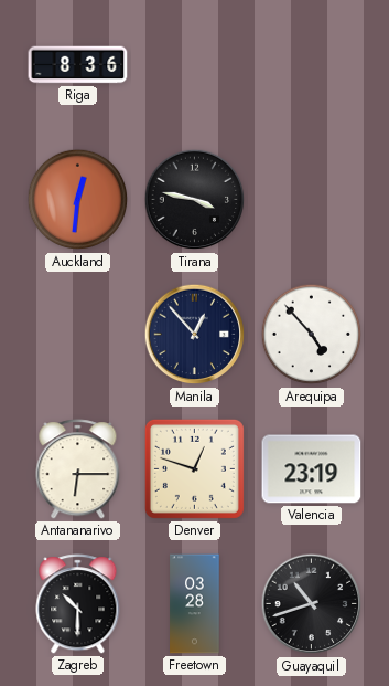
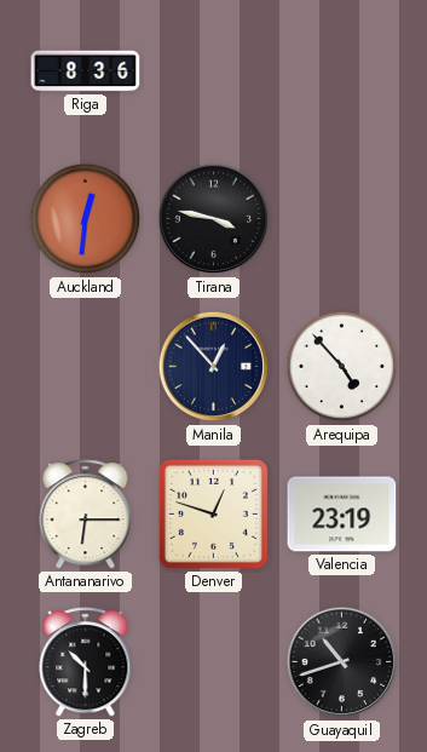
Freetown: 03:28 -> none
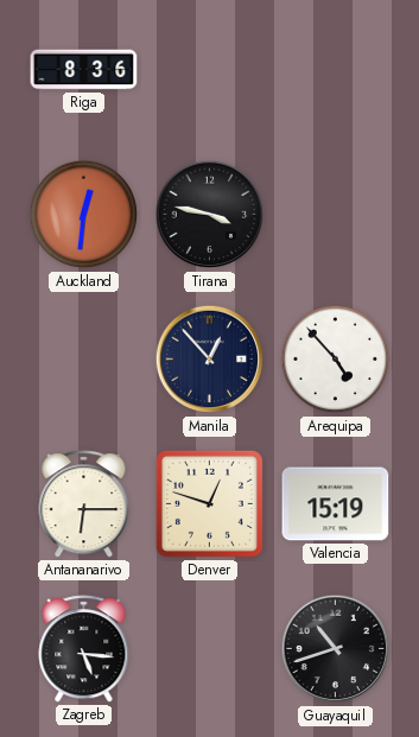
Valencia: 23:19 -> 15:19
Zagreb: 10:30 -> 5:16
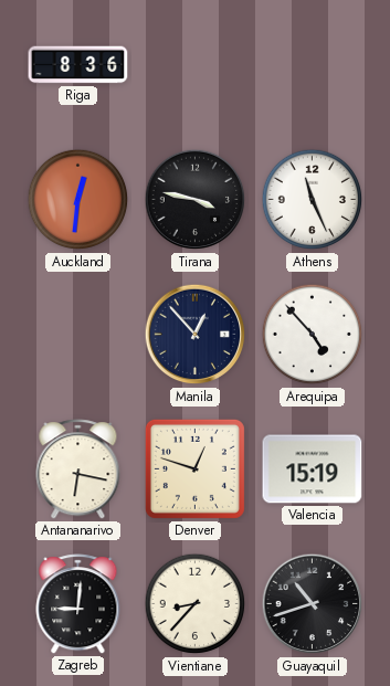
Athens: none -> 11:26
Antananarivo: 6:15 -> 6:17
Zagreb: 5:16 -> 9:01
Vientiane: none -> 8:37
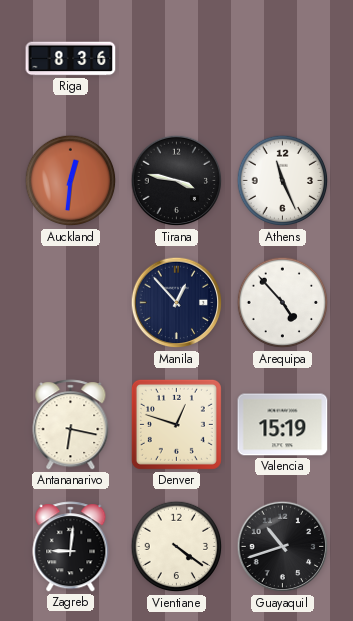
Vientiane: 8:37 -> 4:21
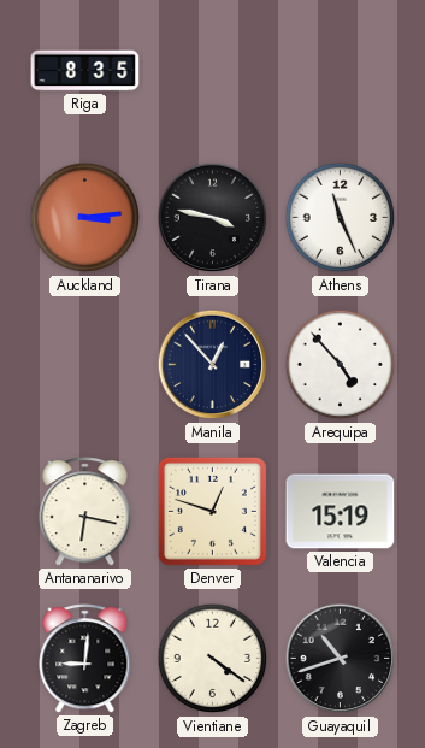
Riga: 8:36 -> 8:35
Auckland: 12:31 -> 3:14
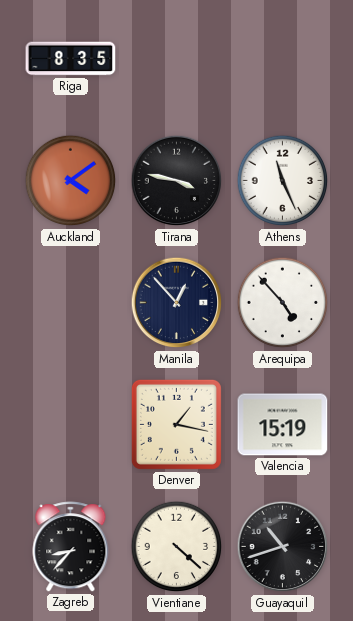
Auckland: 3:14 -> 4:09
Antananarivo: 6:17 -> none
Denver: 12:48 -> 1:17
Zagreb: 9:01 -> 8:37
Vientiane: 4:21 -> 4:22
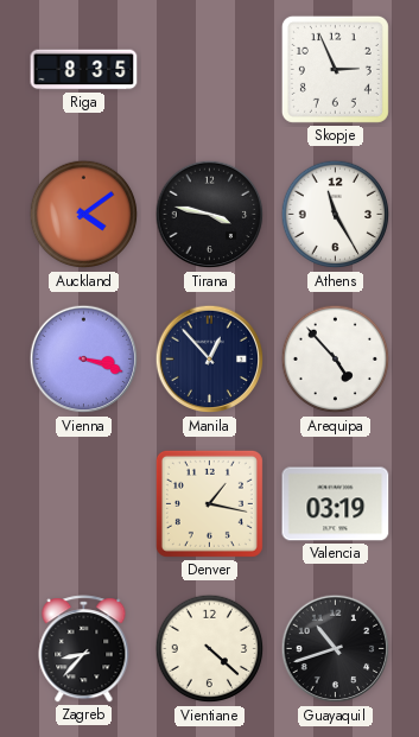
Skopje: none -> 2:56
Athens: 11:26 -> 11:25
Vienna: none -> 3:18
Valencia: 15:19 -> 03:19
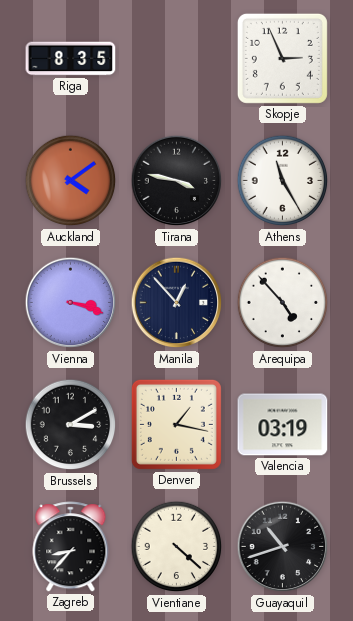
Brussels: none -> 3:10
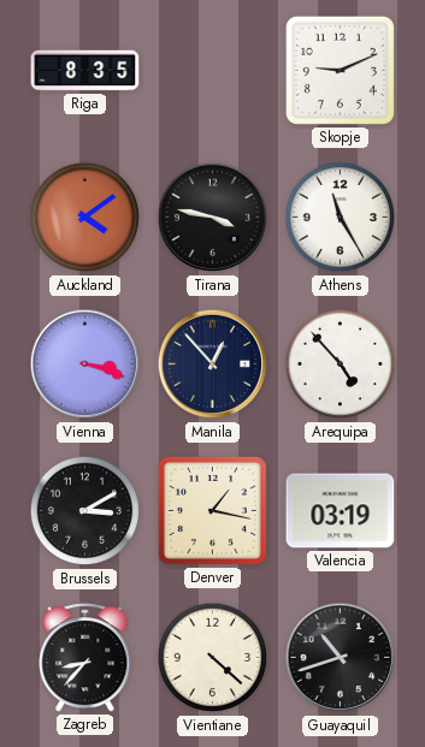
Skopje: 2:56 -> 9:11
